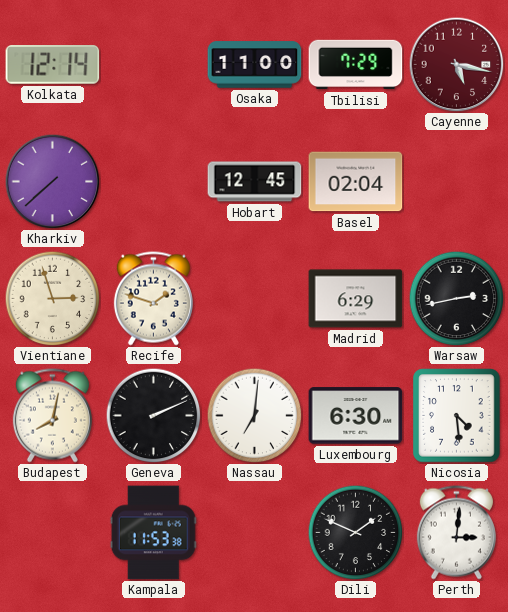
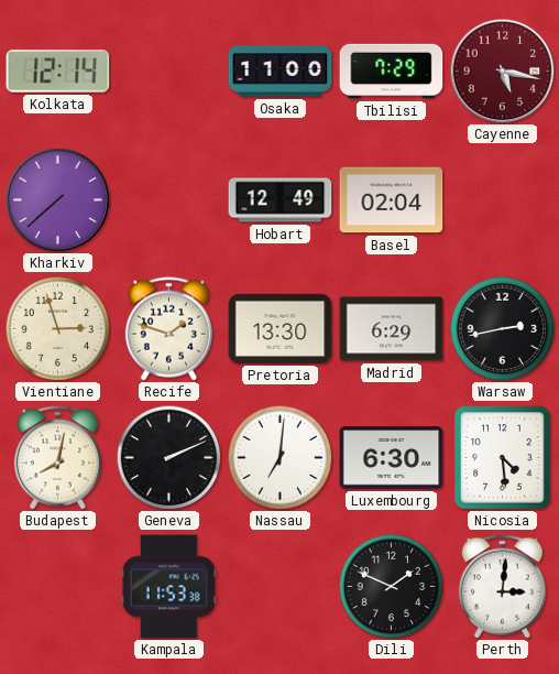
Hobart: 12:45 -> 12:49
Pretoria: none -> 13:30
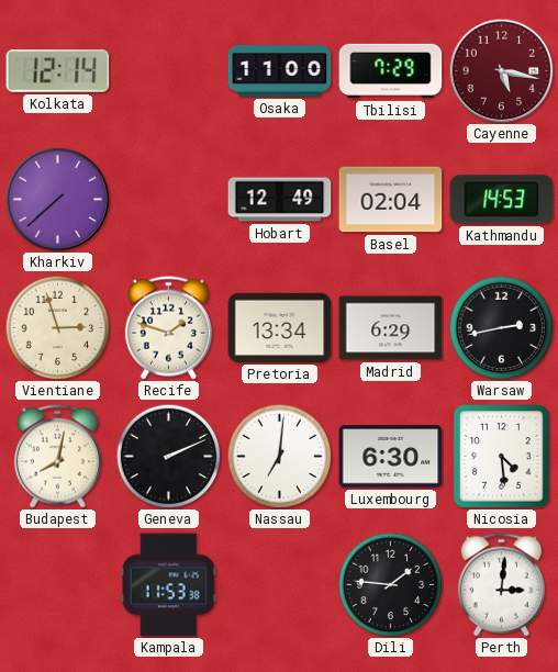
Kathmandu: none -> 14:53
Pretoria: 13:30 -> 13:34
Dili: 1:49 -> 1:46
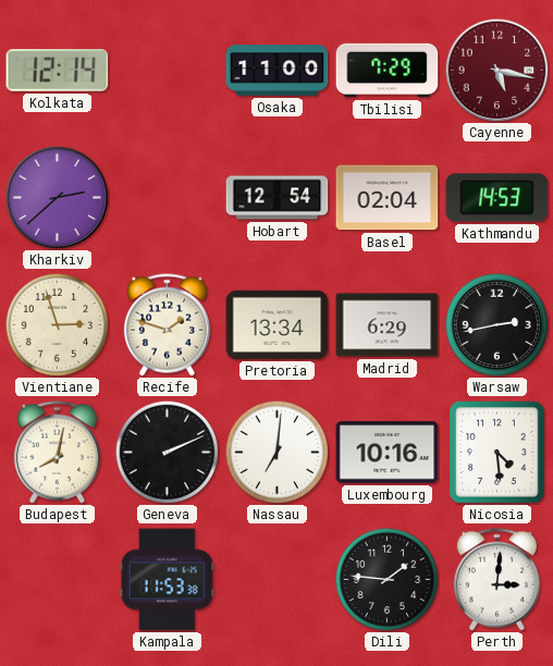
Kharkiv: 7:38 -> 2:38
Hobart: 12:49 -> 12:54
Luxembourg: 6:30 -> 10:16
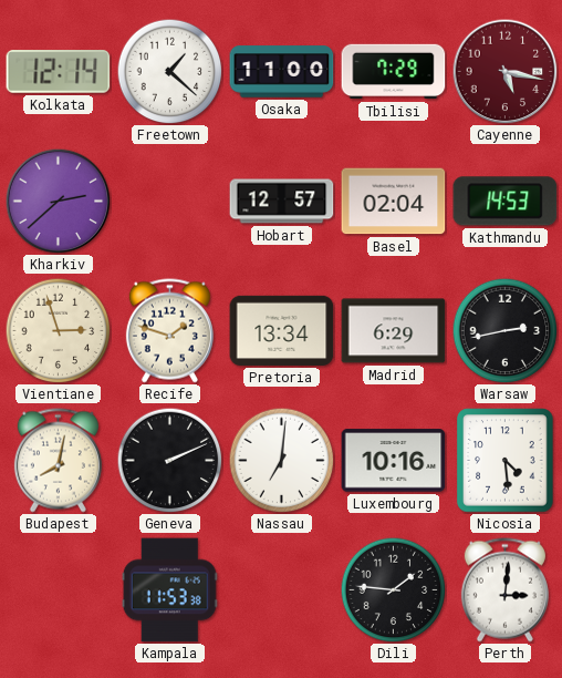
Freetown: none -> 1:22
Hobart: 12:54 -> 12:57
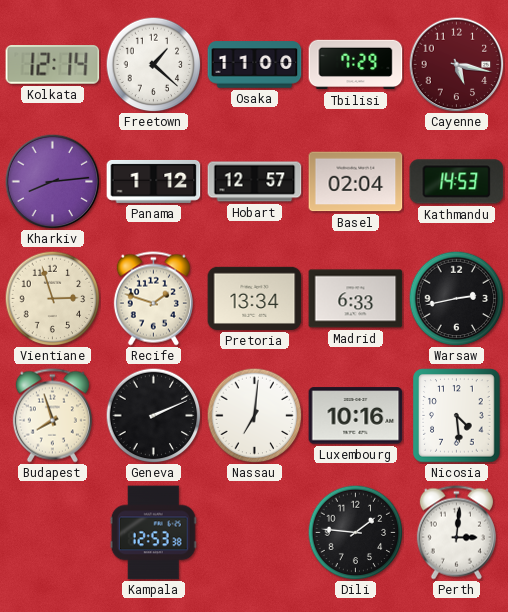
Kharkiv: 2:38 -> 8:14
Panama: none -> 1:12
Madrid: 6:29 -> 6:33
Budapest: 8:02 -> 7:57
Kampala: 11:53 -> 12:53
